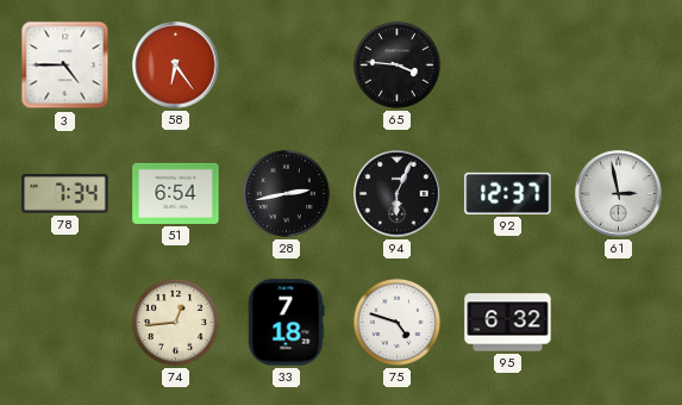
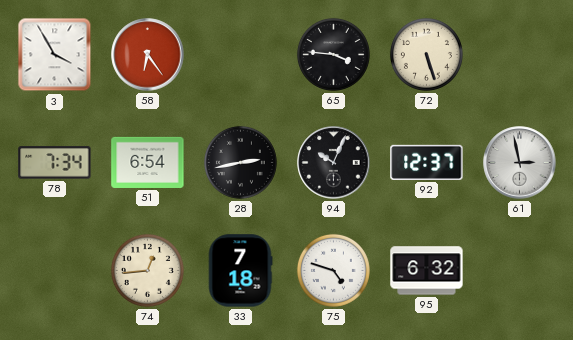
3: 4:45 -> 3:55
72: none -> 5:27
94: 6:04 -> 10:04
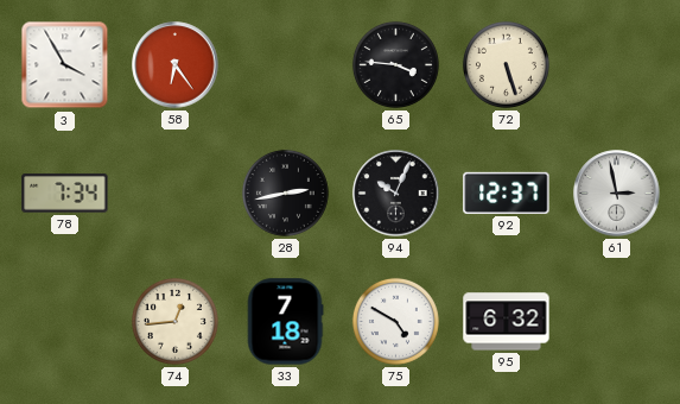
51: 6:54 -> none
75: 4:48 -> 4:50
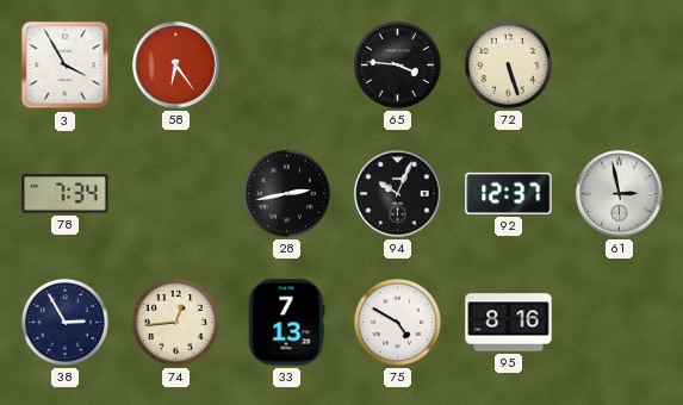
38: none -> 2:55
33: 7:18 -> 7:13
95: 6:32 -> 8:16
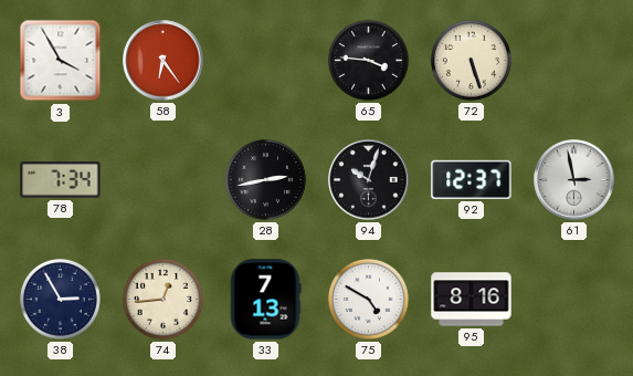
94: 10:04 -> 10:03
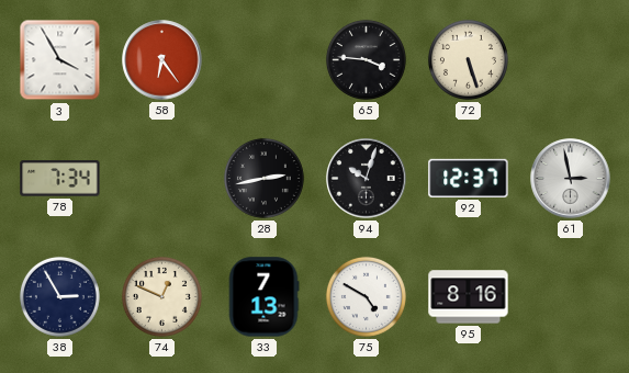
74: 12:44 -> 12:49
